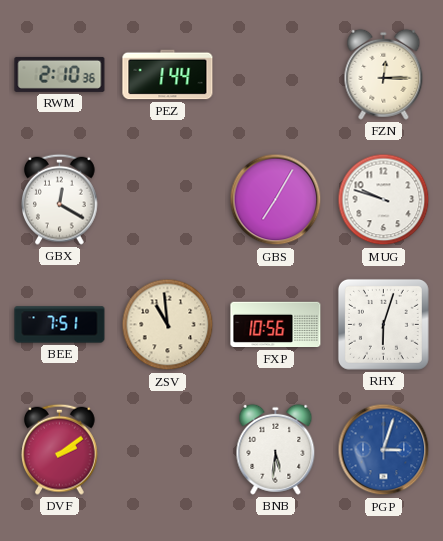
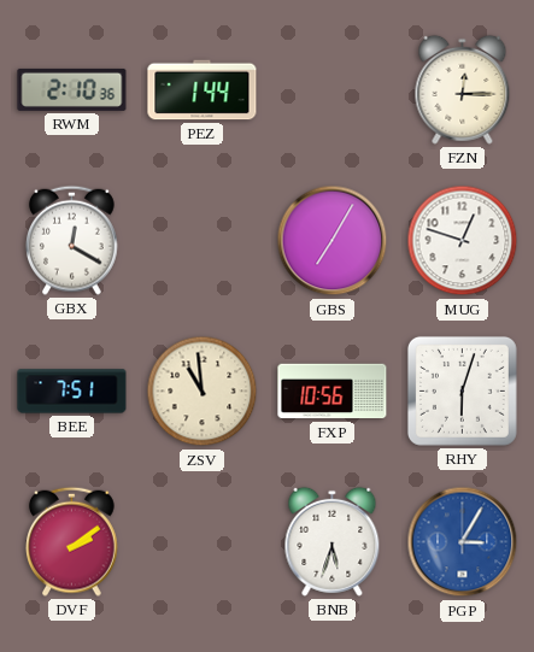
MUG: 9:48 -> 12:48
BNB: 5:31 -> 5:33
PGP: 3:03 -> 3:05
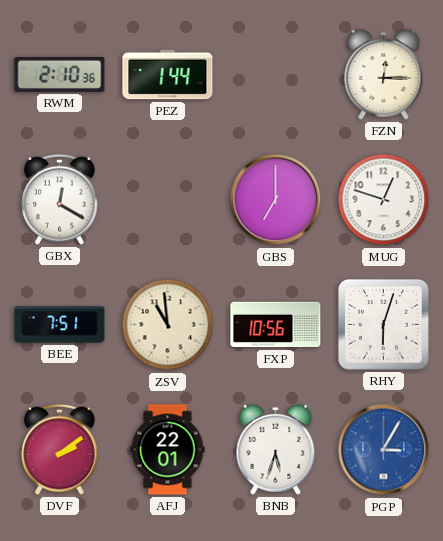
GBS: 7:05 -> 7:00
AFJ: none -> 22:01
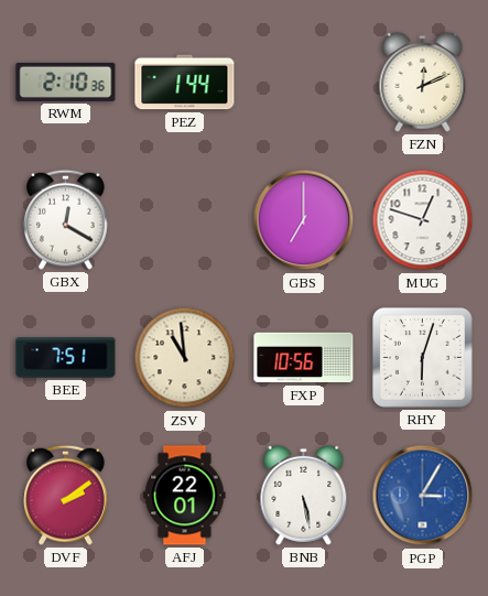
FZN: 12:15 -> 12:11
BNB: 5:33 -> 5:28
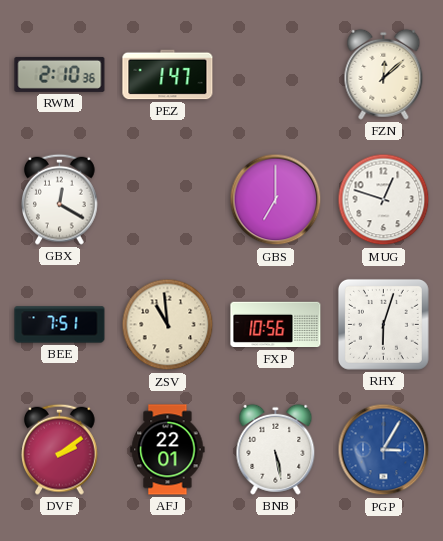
PEZ: 1:44 -> 1:47
FZN: 12:11 -> 12:08
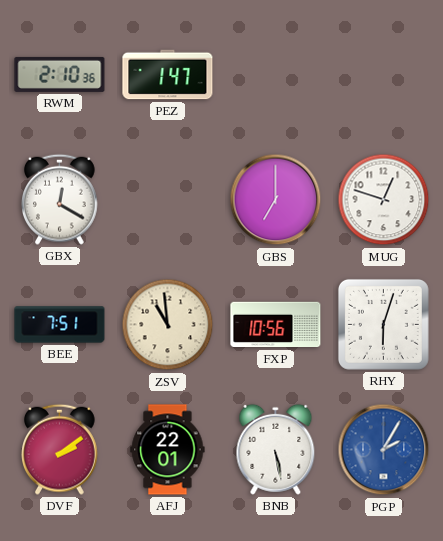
FZN: 12:08 -> none
PGP: 3:05 -> 2:05
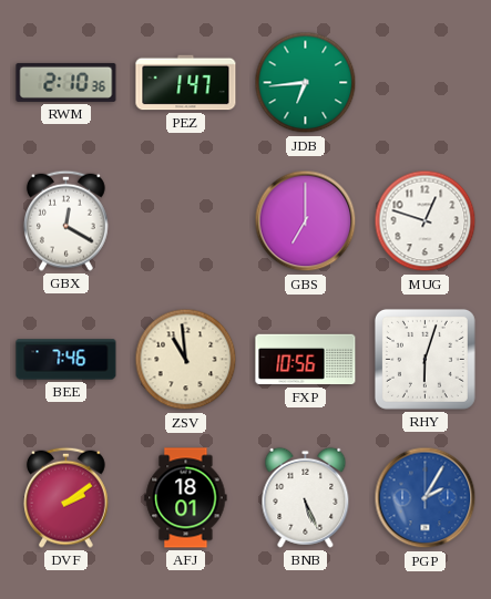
JDB: none -> 6:44
BEE: 7:51 -> 7:46
AFJ: 22:01 -> 18:01
BNB: 5:28 -> 5:26
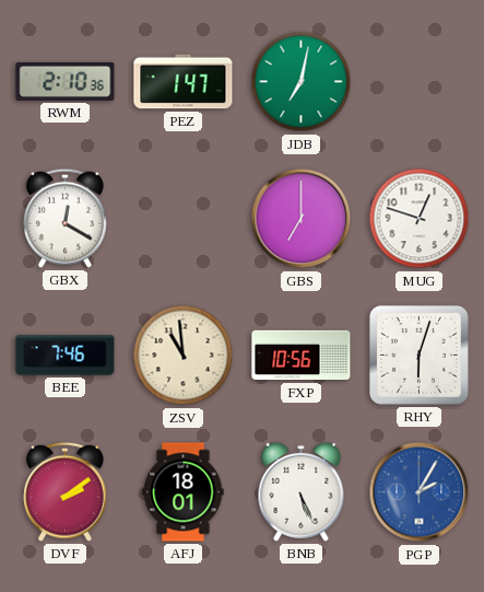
JDB: 6:44 -> 7:02
